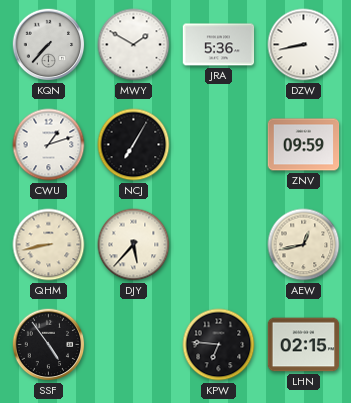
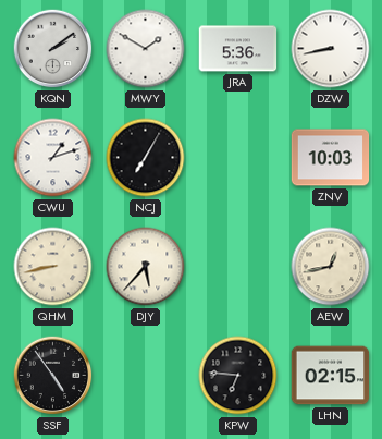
KQN: 7:37 -> 2:09
ZNV: 09:59 -> 10:03
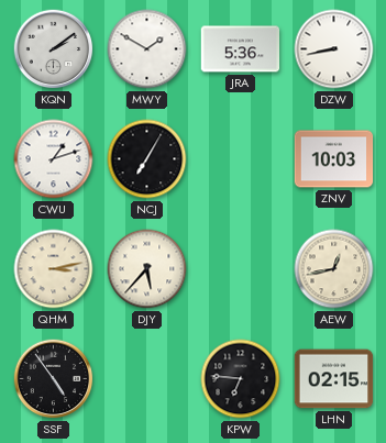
QHM: 8:43 -> 3:13
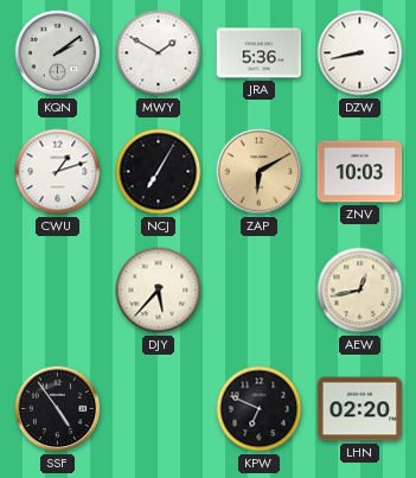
ZAP: none -> 6:10
QHM: 3:13 -> none
KPW: 6:46 -> 6:49
LHN: 02:15 -> 02:20
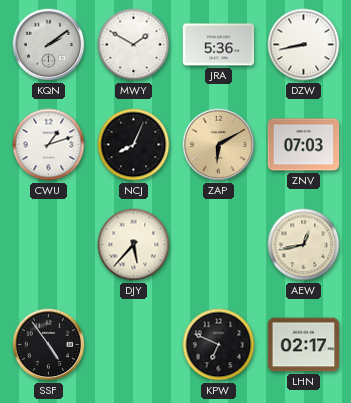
NCJ: 7:05 -> 8:04
ZNV: 10:03 -> 07:03
LHN: 02:20 -> 02:17
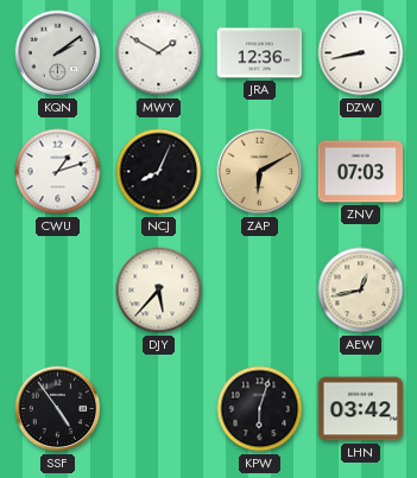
JRA: 5:36 -> 12:36
KPW: 6:49 -> 6:03
LHN: 02:17 -> 03:42
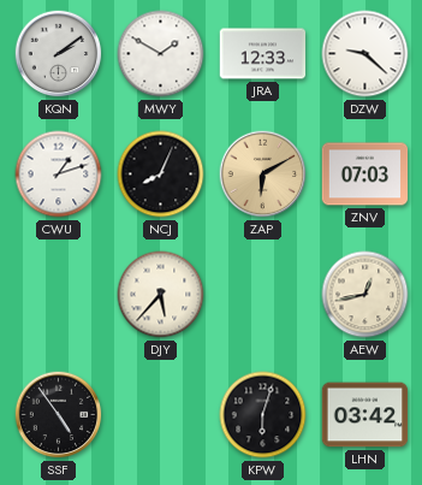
JRA: 12:36 -> 12:33
DZW: 8:43 -> 9:22
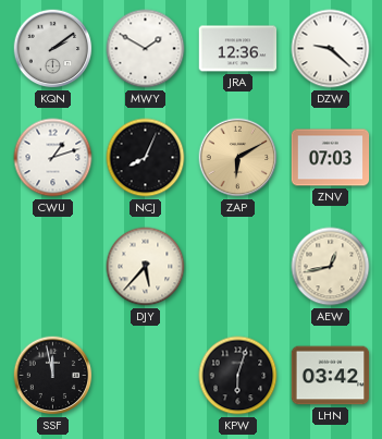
JRA: 12:33 -> 12:36
SSF: 4:54 -> 11:58
